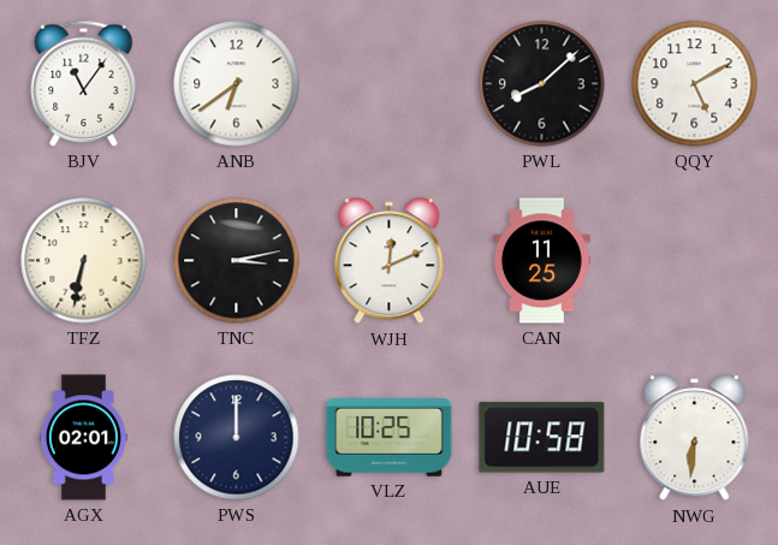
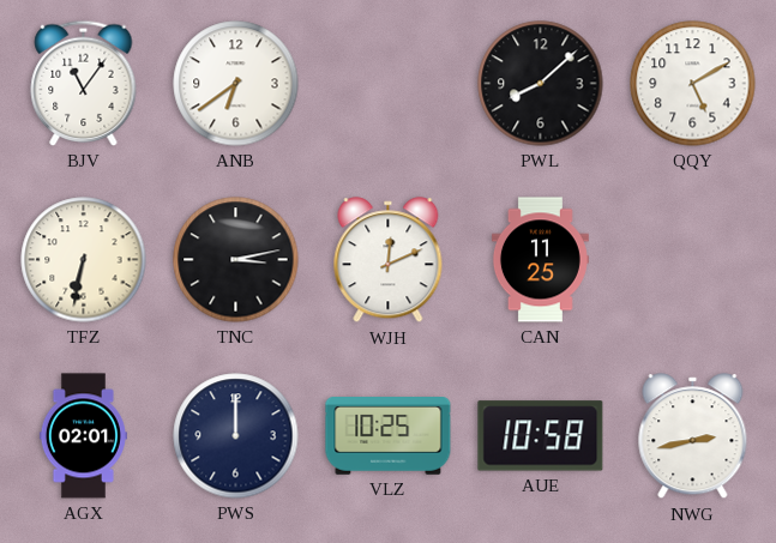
NWG: 6:31 -> 2:43
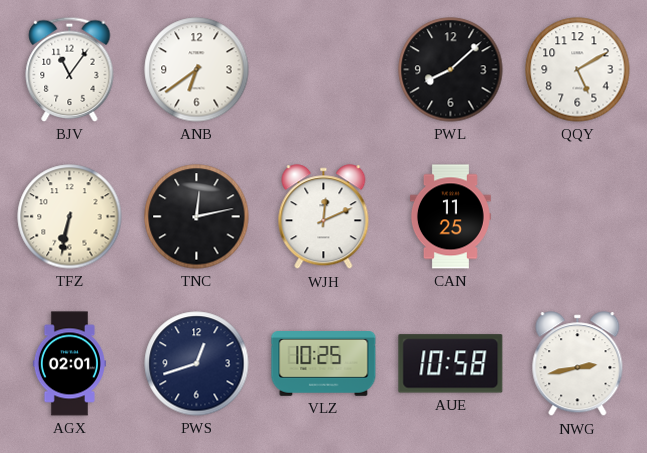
TNC: 3:13 -> 12:13
PWS: 12:00 -> 12:42
